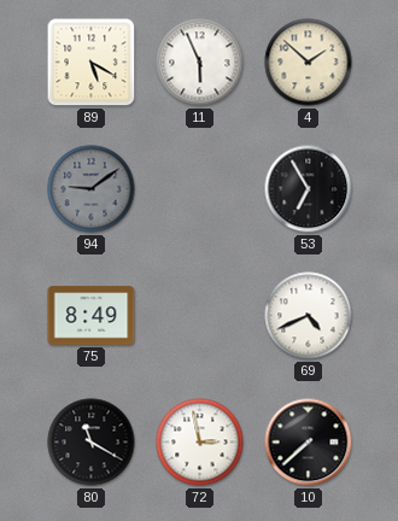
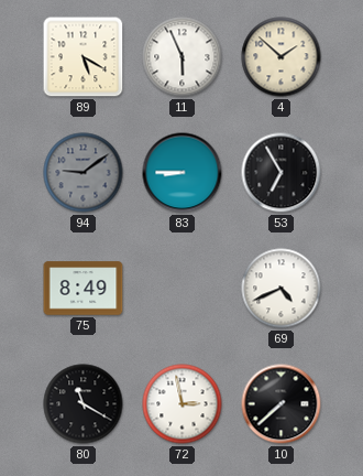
83: none -> 8:45
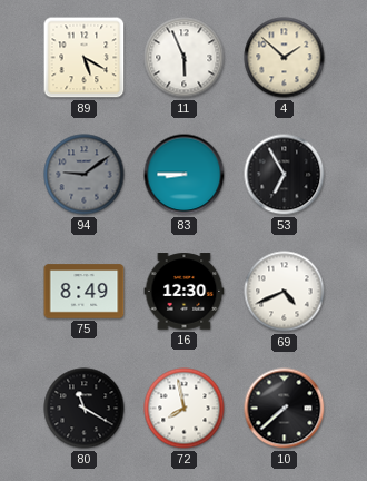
16: none -> 12:30
72: 2:58 -> 7:58
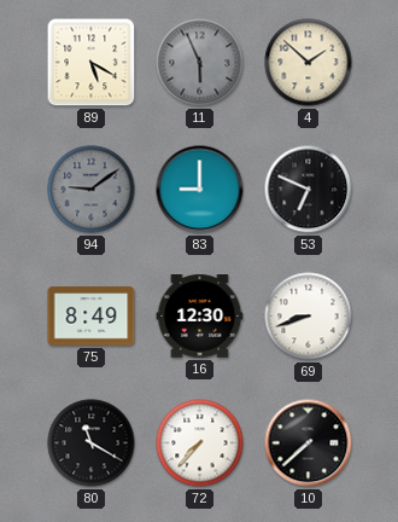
11 dial: white -> grey
83: 8:45 -> 9:00
53: 6:55 -> 6:49
69: 4:41 -> 8:42
72: 7:58 -> 7:37
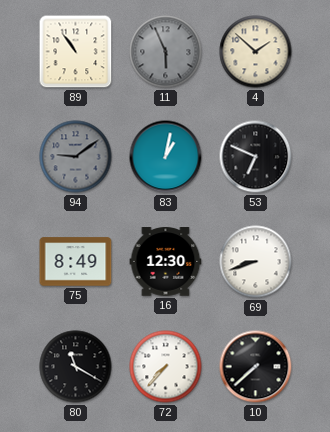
89: 5:20 -> 10:54
83: 9:00 -> 1:02
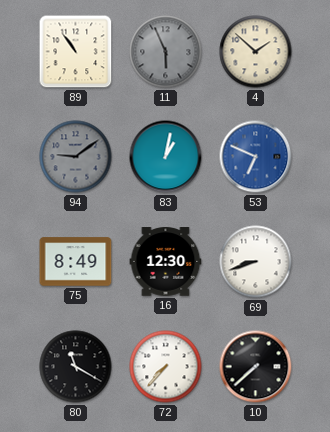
53 dial: black -> blue
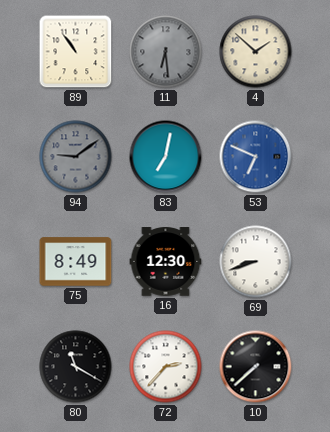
11: 5:56 -> 6:29
83: 1:02 -> 7:02
72: 7:37 -> 2:37
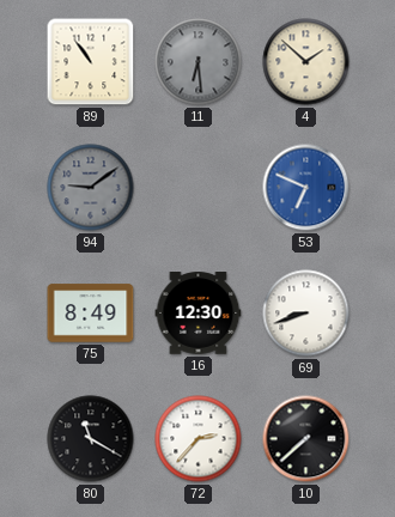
83: 7:02 -> none
